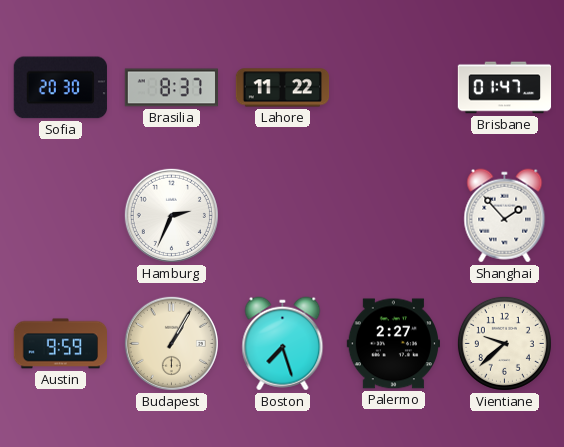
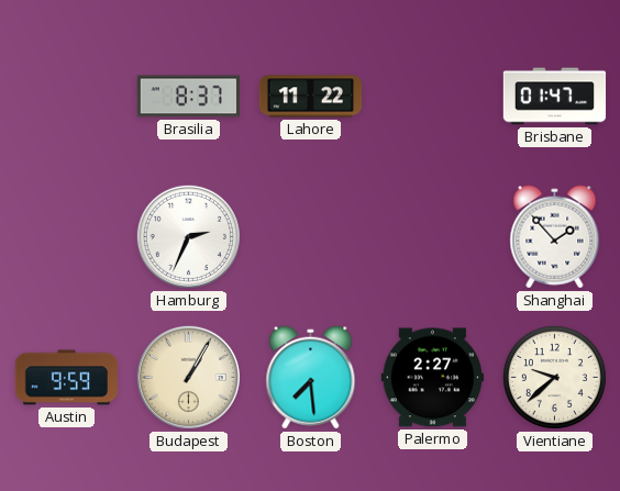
Sofia: 20:30 -> none
Boston: 7:27 -> 7:29
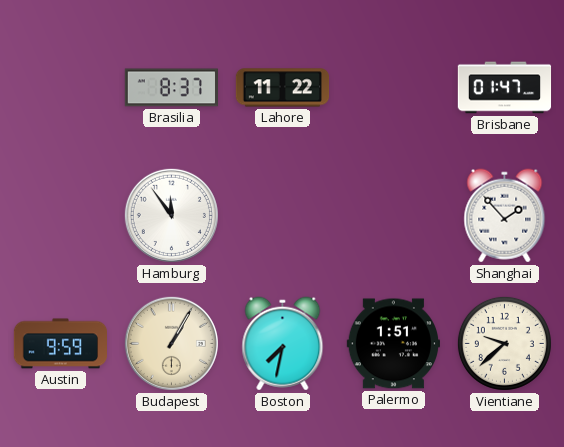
Hamburg: 2:34 -> 11:54
Boston: 7:29 -> 7:32
Palermo: 2:27 -> 1:51
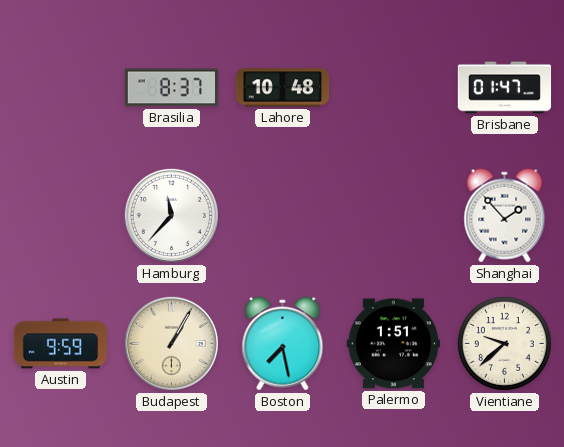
Lahore: 11:22 -> 10:48
Hamburg: 11:54 -> 11:37
Boston: 7:32 -> 7:28
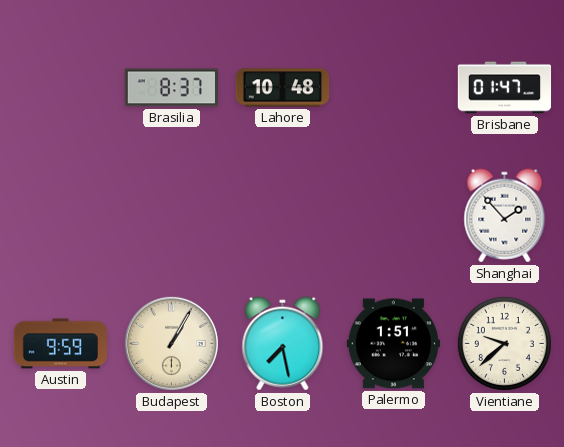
Hamburg: 11:37 -> none
